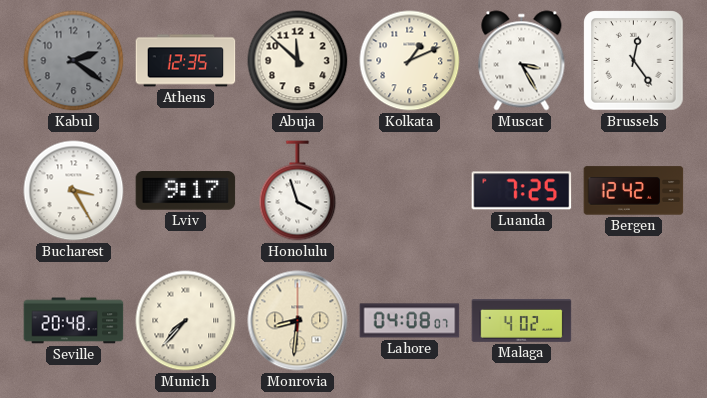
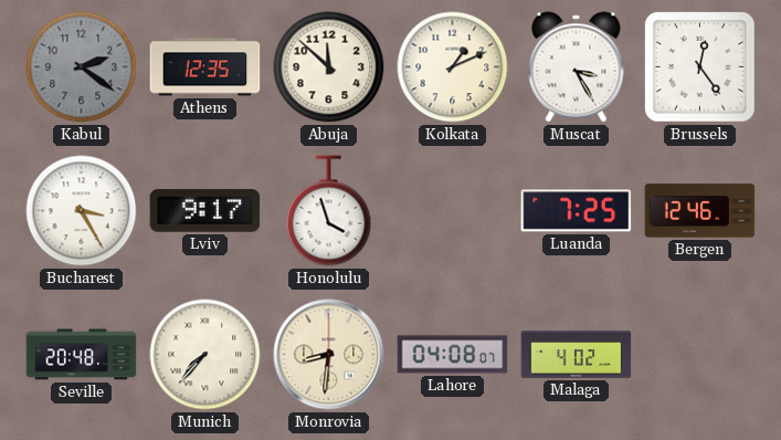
Bergen: 12:42 -> 12:46
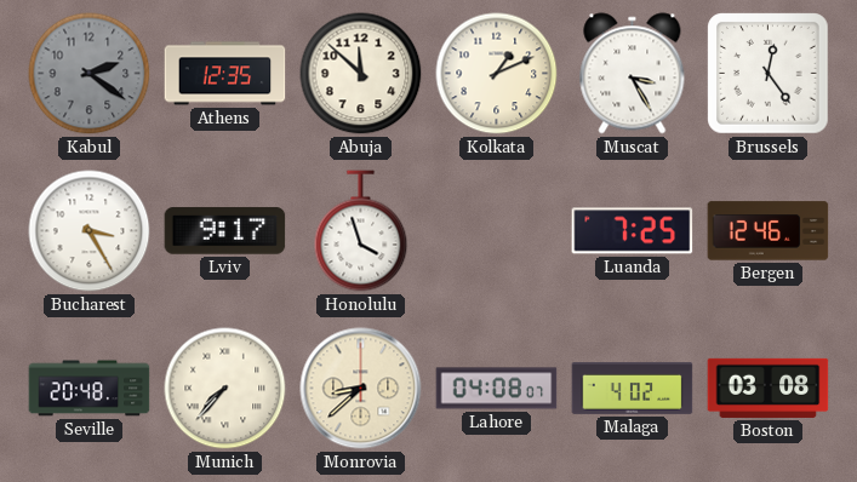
Monrovia: 8:31 -> 8:38
Boston: none -> 03:08
